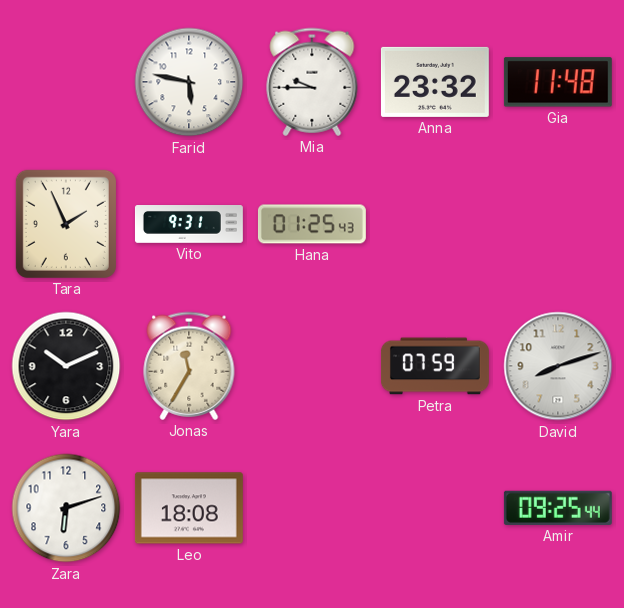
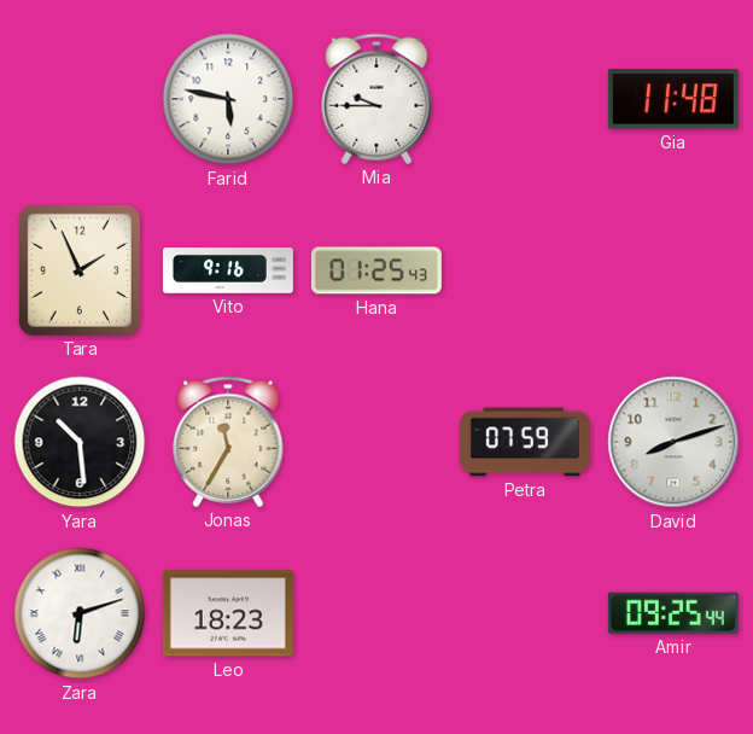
Anna: 23:32 -> none
Vito: 9:31 -> 9:16
Yara: 10:11 -> 10:29
Zara numerals: Arabic -> Roman
Leo: 18:08 -> 18:23
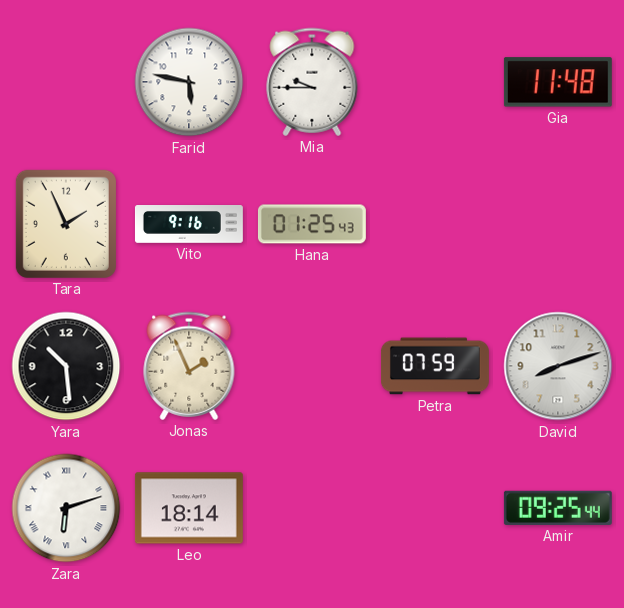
Jonas: 11:35 -> 1:56
Leo: 18:23 -> 18:14
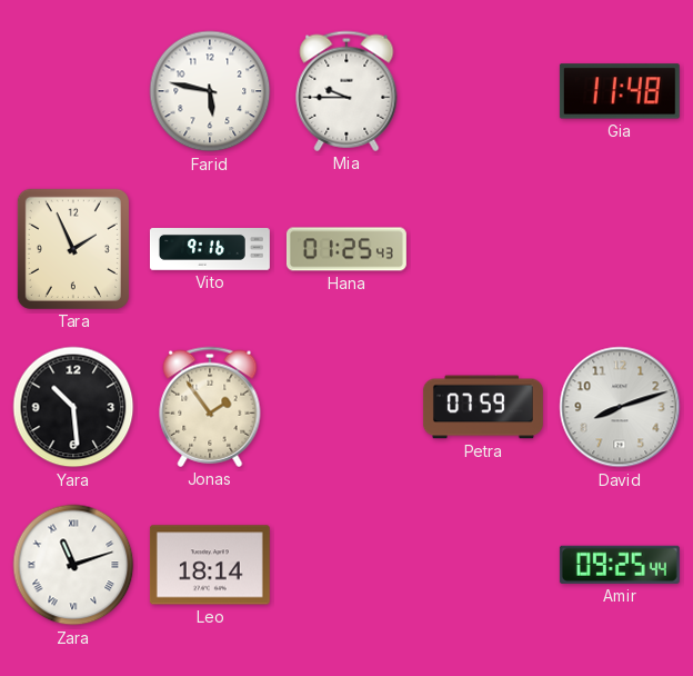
Jonas: 1:56 -> 1:54
Zara: 6:12 -> 11:12
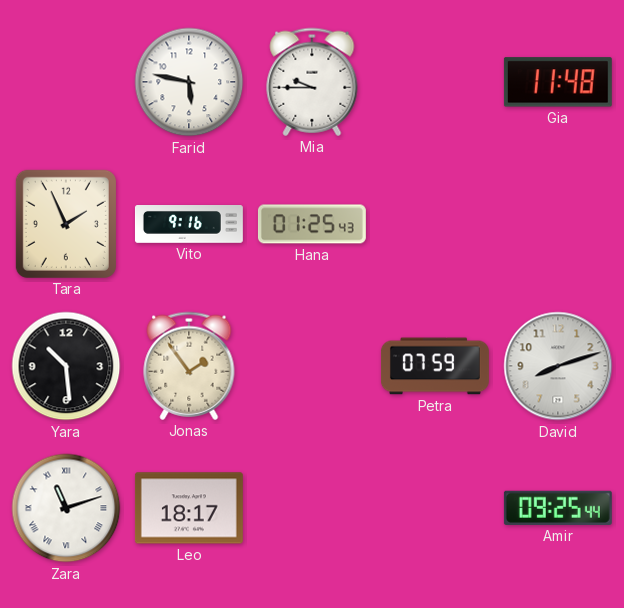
Leo: 18:14 -> 18:17
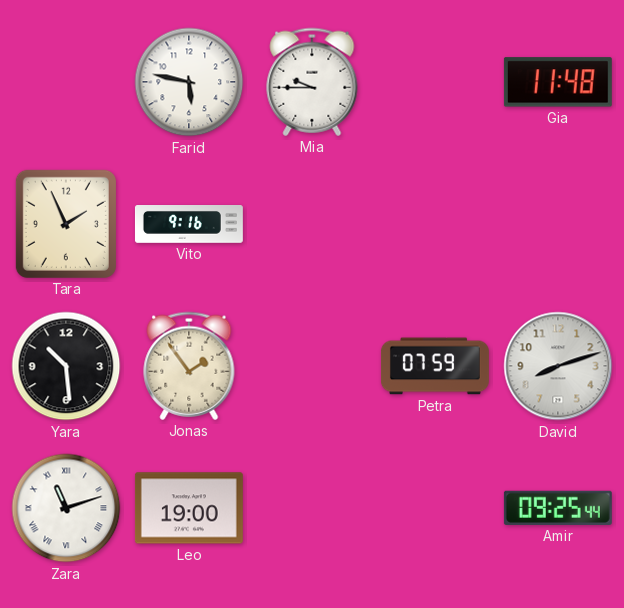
Hana: 01:25 -> none
Leo: 18:17 -> 19:00
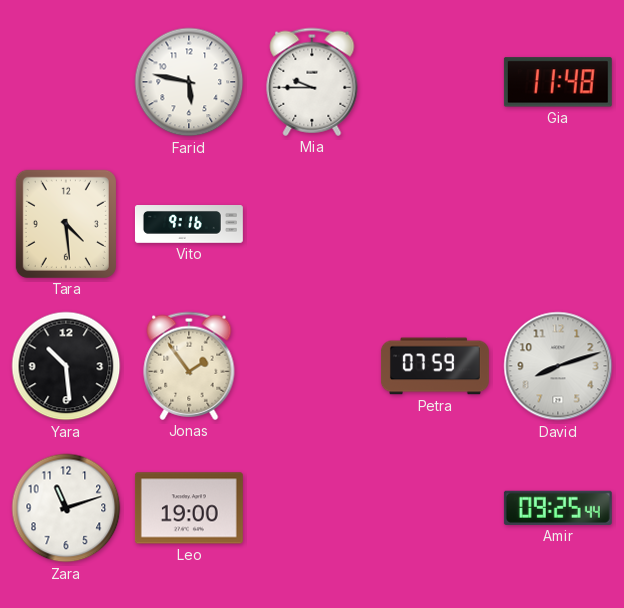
Tara: 1:56 -> 4:29
Zara numerals: Roman -> Arabic
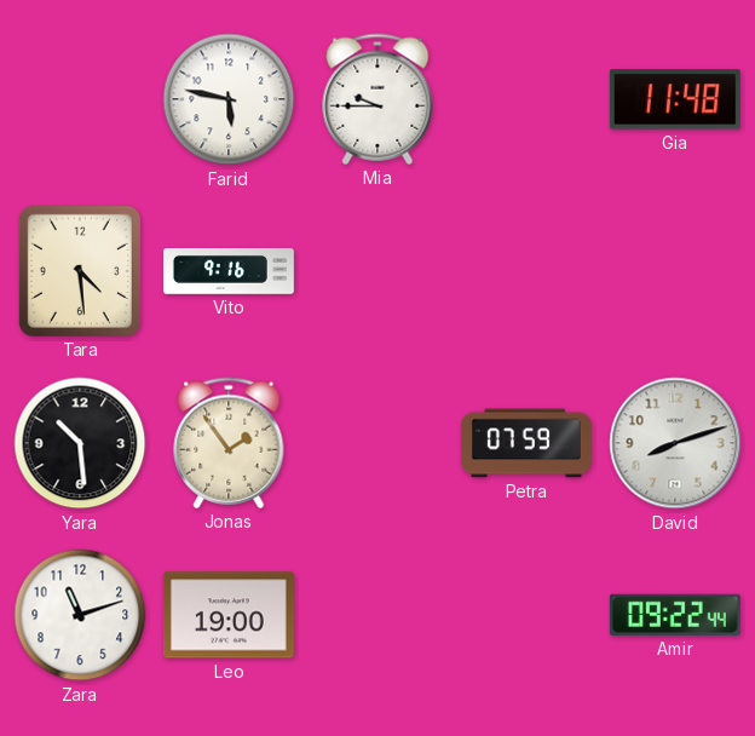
Amir: 09:25 -> 09:22
